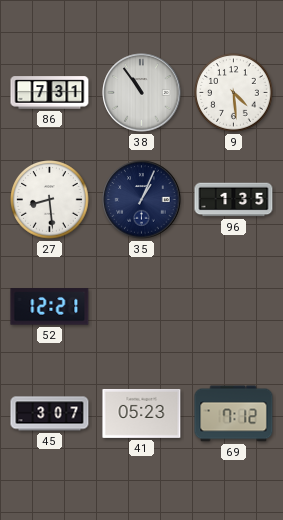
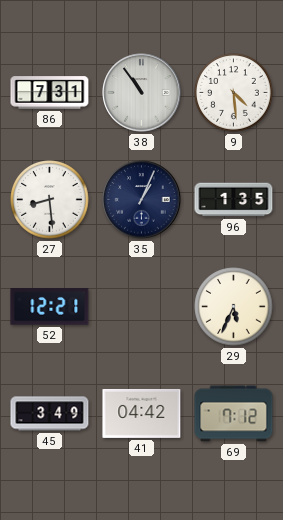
29: none -> 5:34
45: 3:07 -> 3:49
41: 05:23 -> 04:42
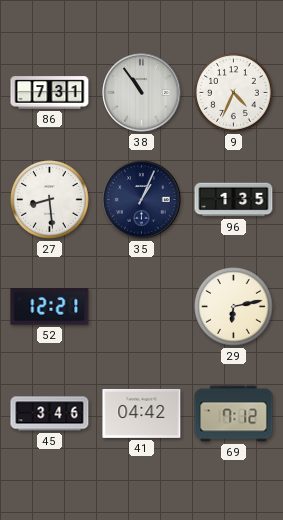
9: 4:29 -> 4:34
29: 5:34 -> 6:13
45: 3:49 -> 3:46
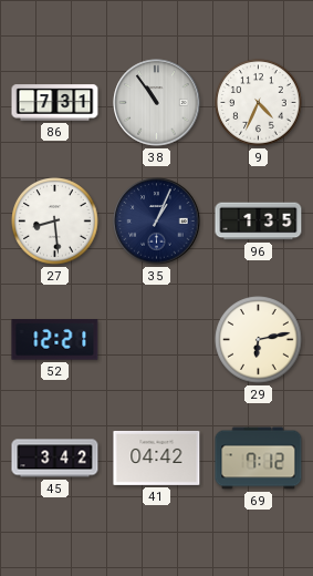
45: 3:46 -> 3:42
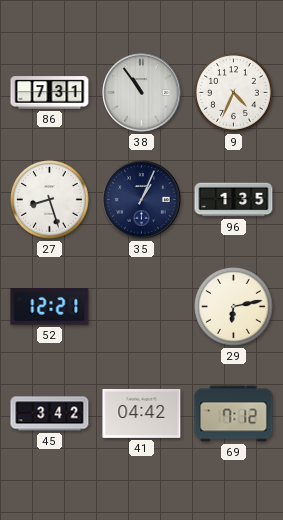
27: 8:29 -> 8:27
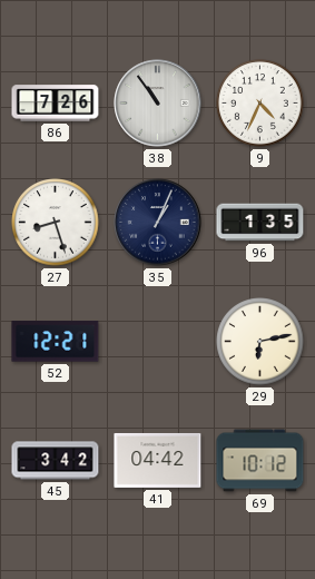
86: 7:31 -> 7:26
69: 7:12 -> 10:12
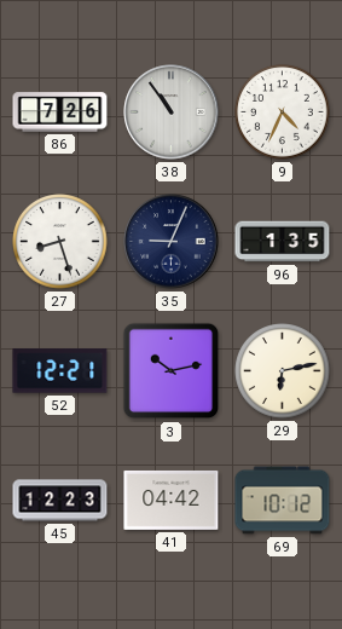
35: 1:04 -> 9:04
3: none -> 10:13
45: 3:42 -> 12:23
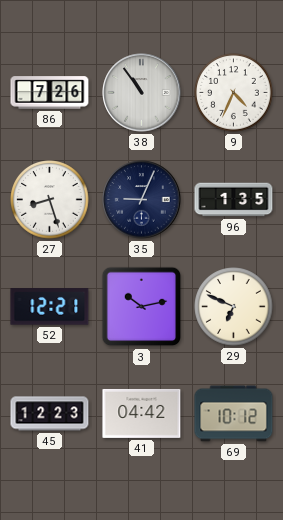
29: 6:13 -> 6:49
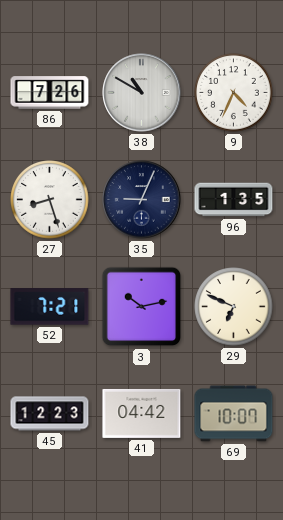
38: 10:54 -> 10:50
52: 12:21 -> 7:21
69: 10:12 -> 10:07
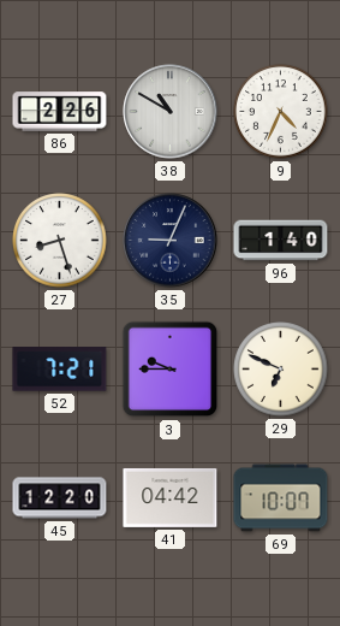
86: 7:26 -> 2:26
96: 1:35 -> 1:40
3: 10:13 -> 9:45
45: 12:23 -> 12:20
